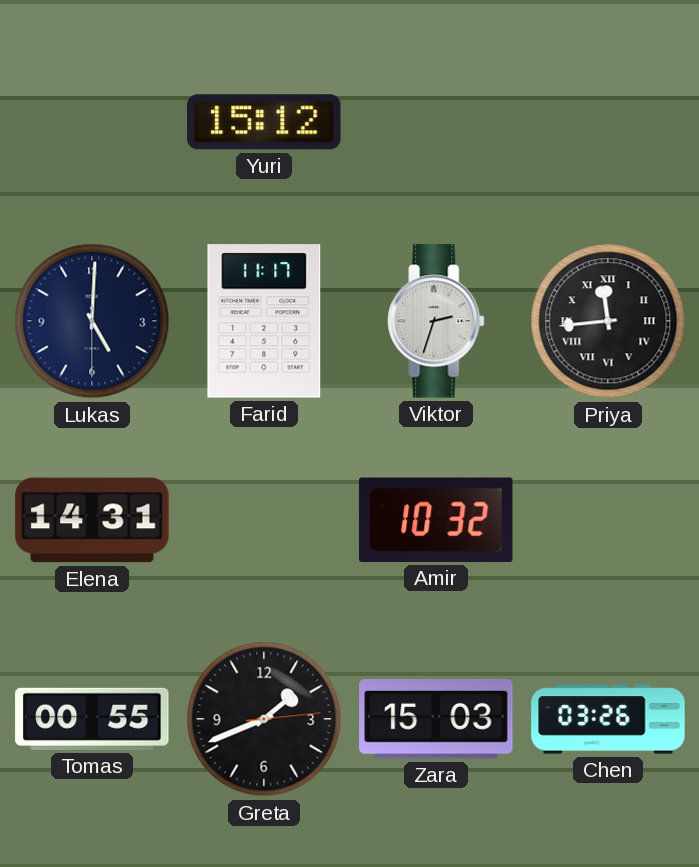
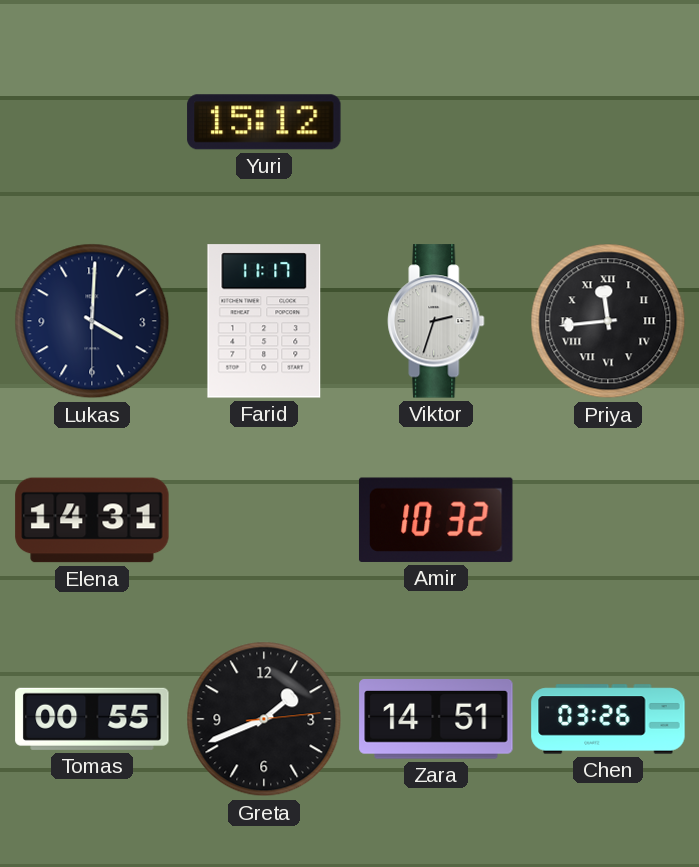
Lukas: 5:00 -> 4:00
Zara: 15:03 -> 14:51
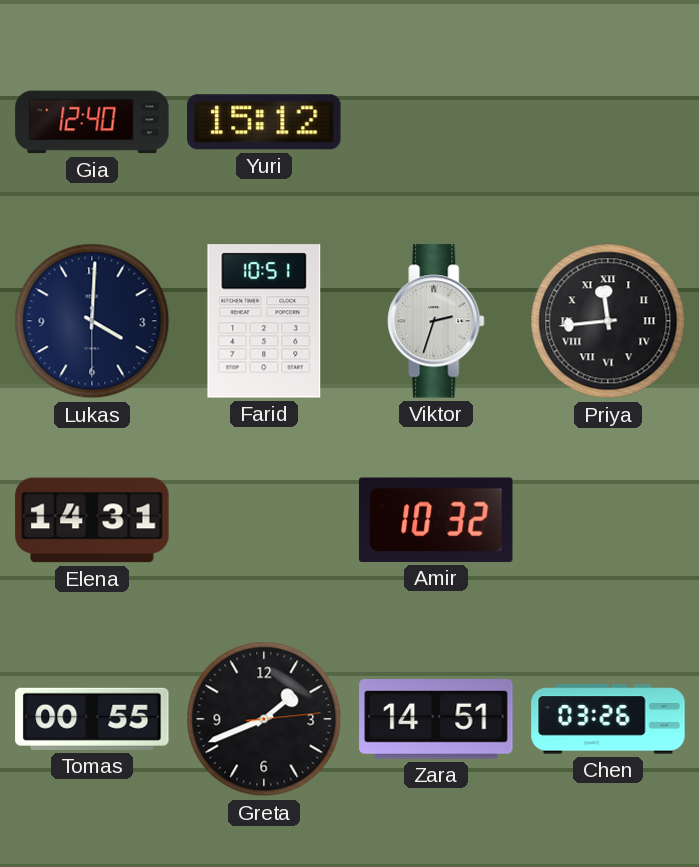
Gia: none -> 12:40
Farid: 11:17 -> 10:51
